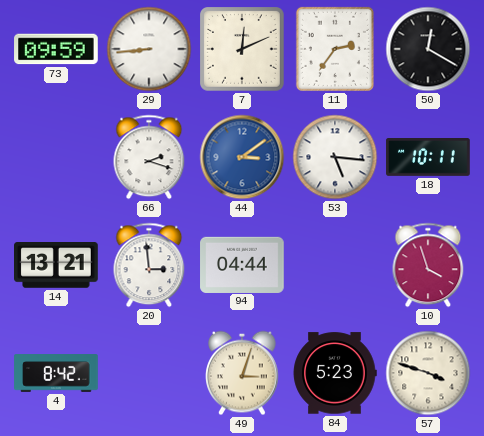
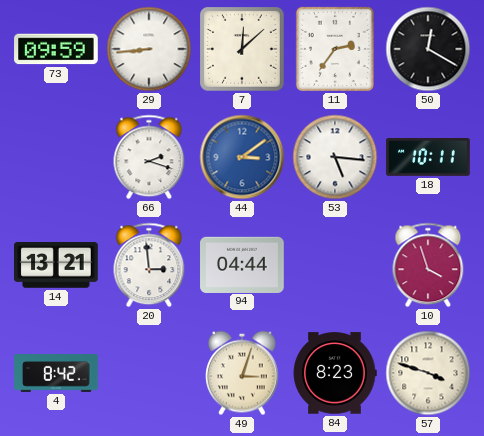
7: 12:11 -> 12:08
84: 5:23 -> 8:23
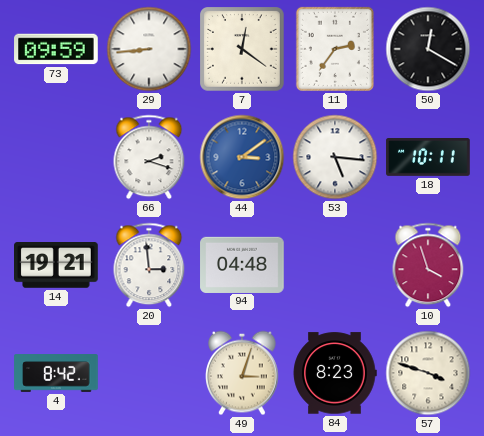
7: 12:08 -> 12:21
14: 13:21 -> 19:21
94: 04:44 -> 04:48
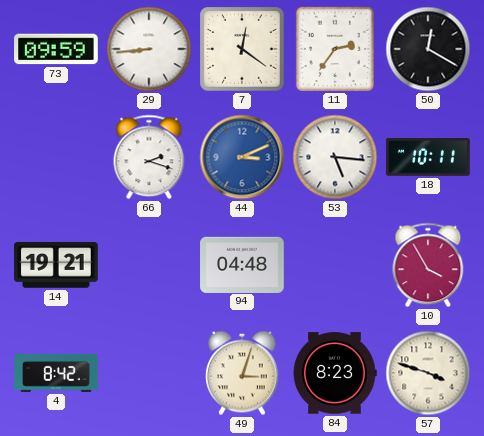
44: 3:09 -> 3:11
20: 2:59 -> none
10: 3:57 -> 3:55
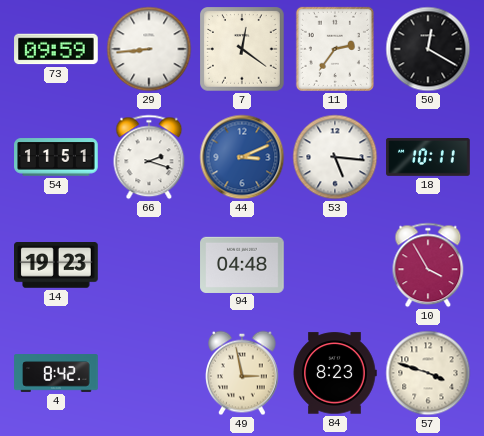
54: none -> 11:51
14: 19:21 -> 19:23
49: 3:03 -> 2:58
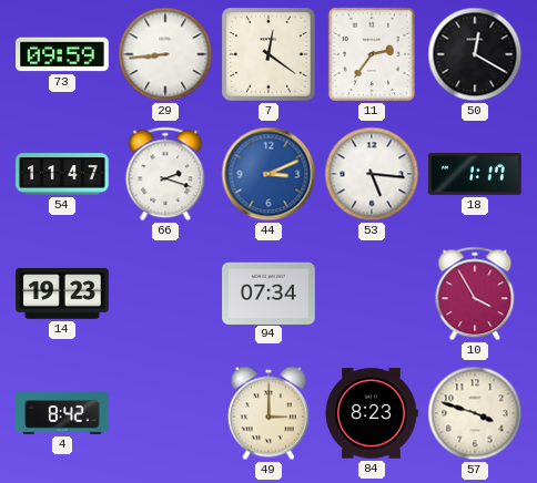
54: 11:51 -> 11:47
18: 10:11 -> 1:17
94: 04:48 -> 07:34
49: 2:58 -> 3:00
